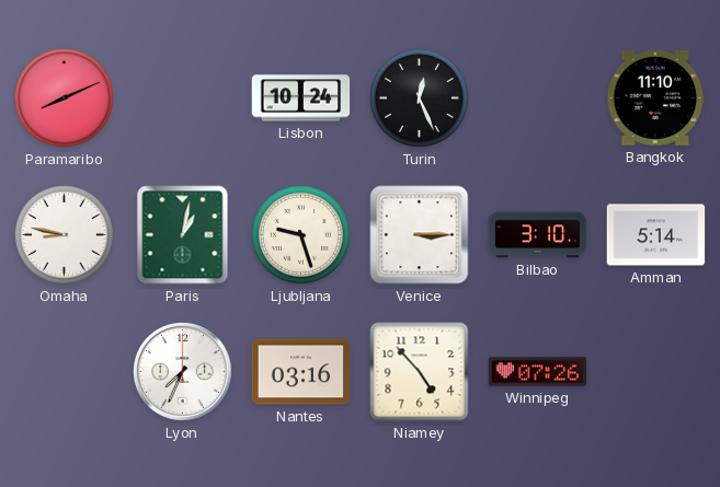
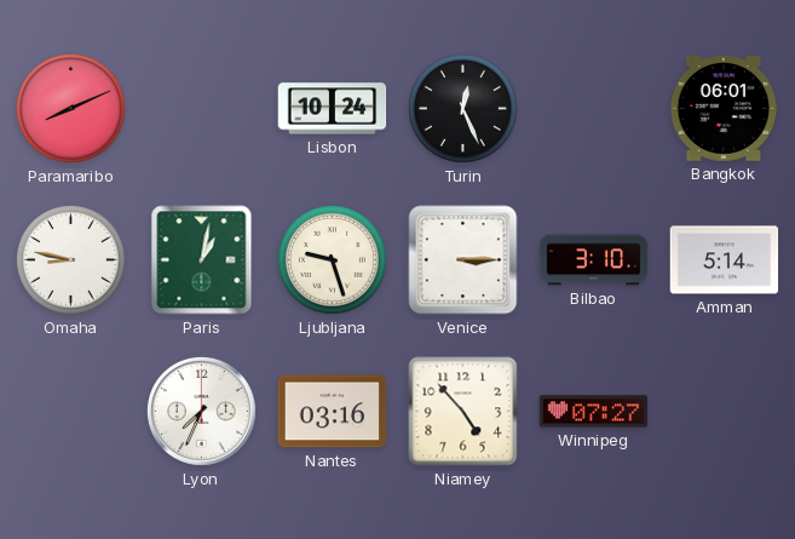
Bangkok: 11:10 -> 06:01
Winnipeg: 07:26 -> 07:27
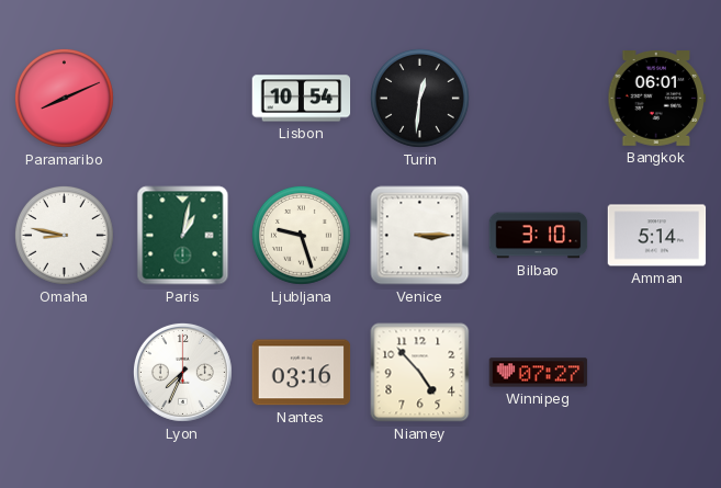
Lisbon: 10:24 -> 10:54
Turin: 12:26 -> 12:31
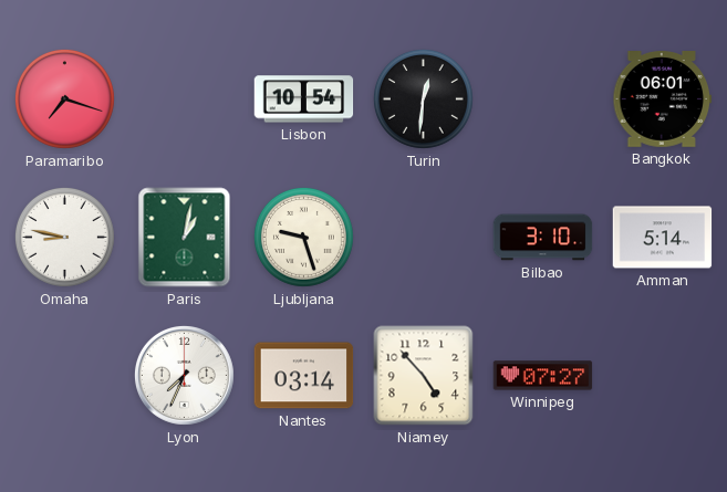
Paramaribo: 8:11 -> 7:18
Venice: 3:15 -> none
Nantes: 03:16 -> 03:14
